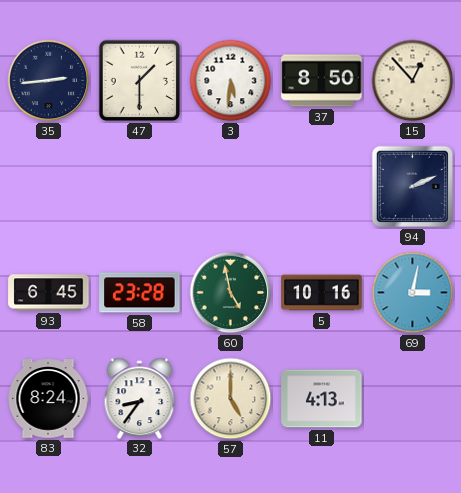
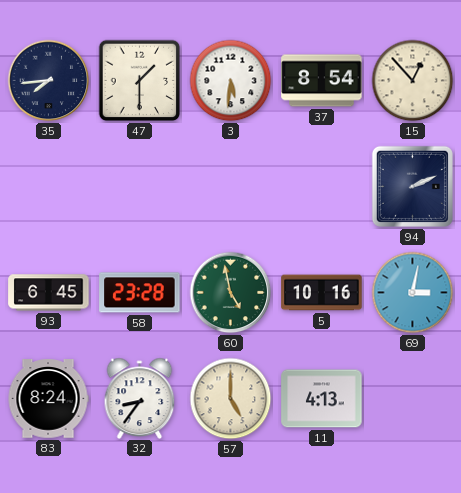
35: 2:44 -> 7:44
37: 8:50 -> 8:54
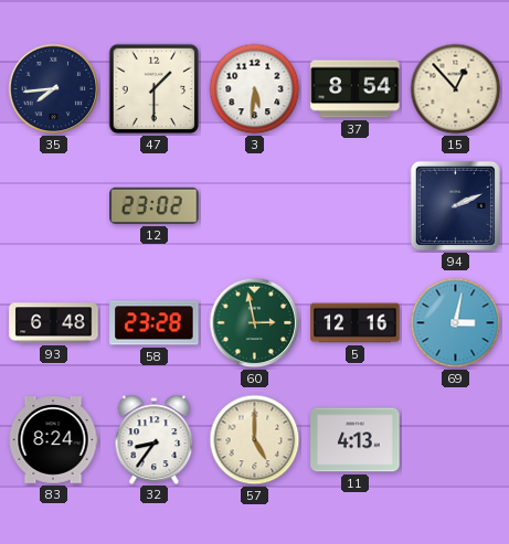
12: none -> 23:02
93: 6:45 -> 6:48
60: 4:58 -> 2:58
5: 10:16 -> 12:16
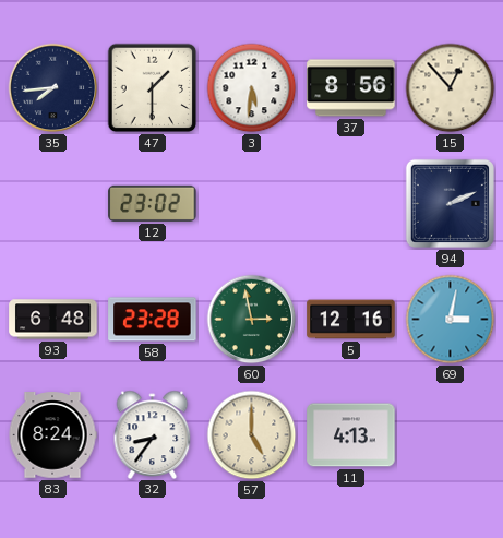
37: 8:54 -> 8:56
